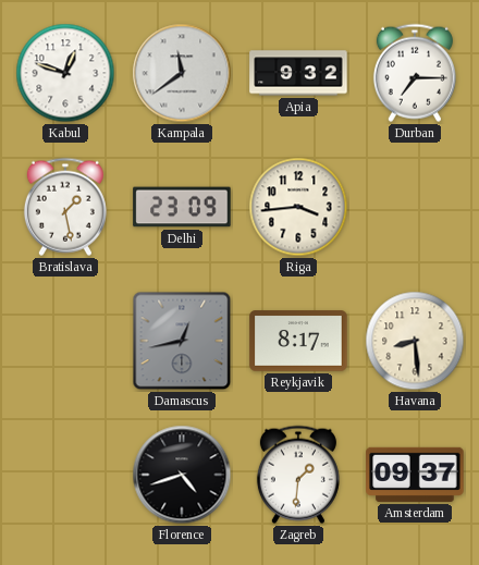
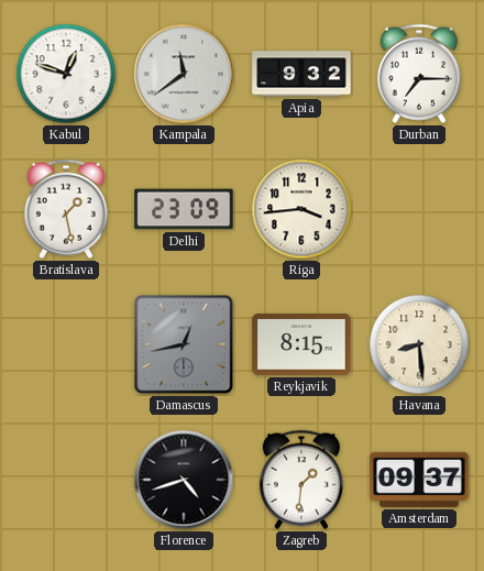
Reykjavik: 8:17 -> 8:15
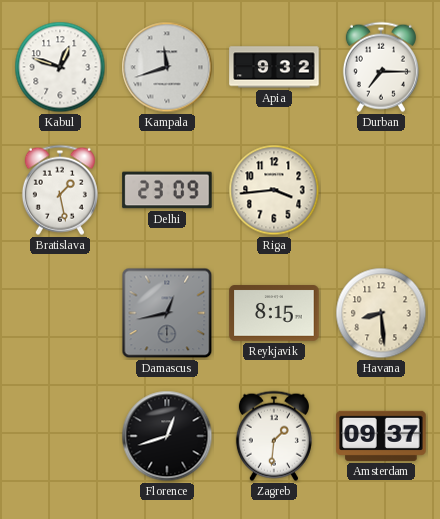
Kampala: 11:39 -> 11:42
Florence: 4:42 -> 12:42
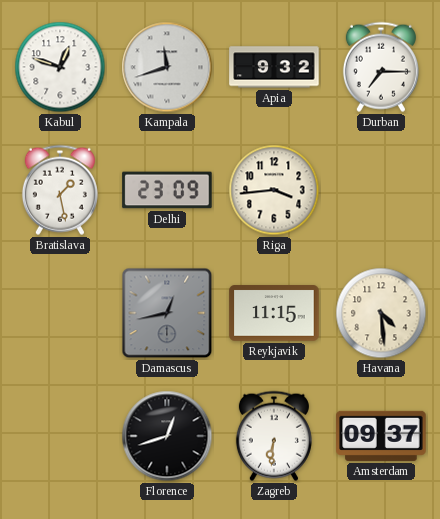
Reykjavik: 8:15 -> 11:15
Havana: 8:29 -> 4:29
Zagreb: 1:31 -> 6:31
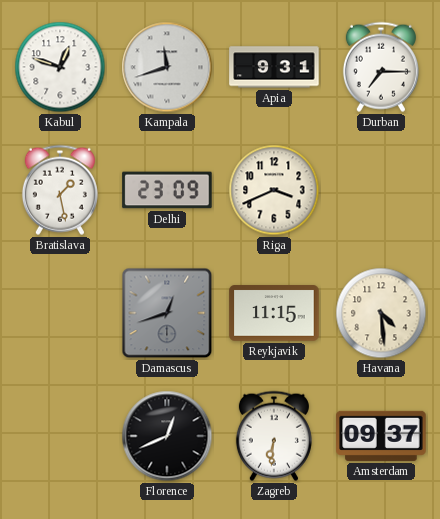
Apia: 9:32 -> 9:31
Riga: 3:44 -> 3:41
Damascus: 12:43 -> 12:42
Florence: 12:42 -> 12:41
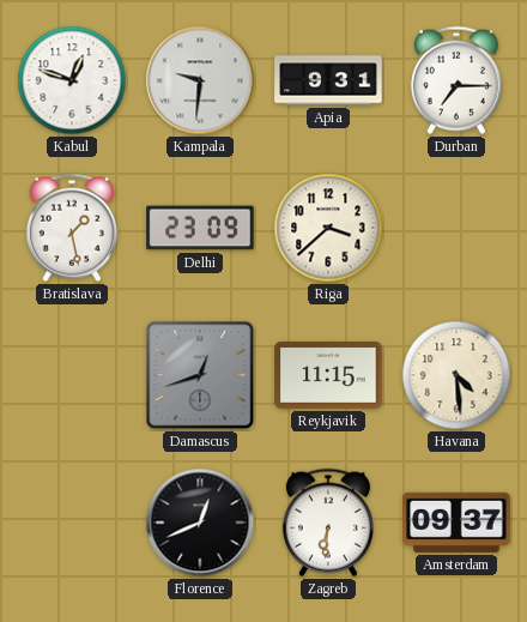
Kampala: 11:42 -> 9:31
Riga: 3:41 -> 3:38
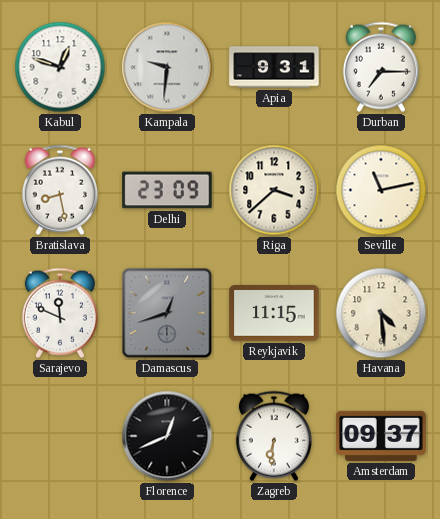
Bratislava: 1:28 -> 8:28
Seville: none -> 11:13
Sarajevo: none -> 11:49
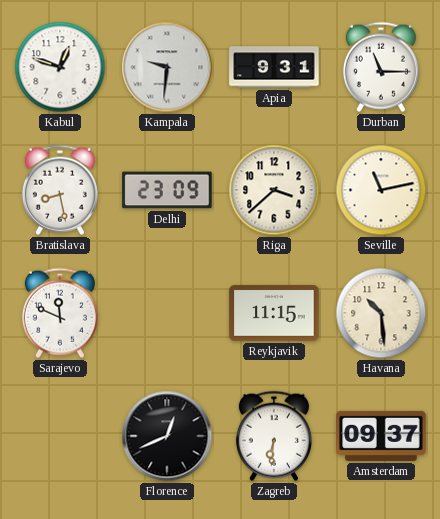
Durban: 7:15 -> 11:15
Damascus: 12:42 -> none
Havana: 4:29 -> 10:29
